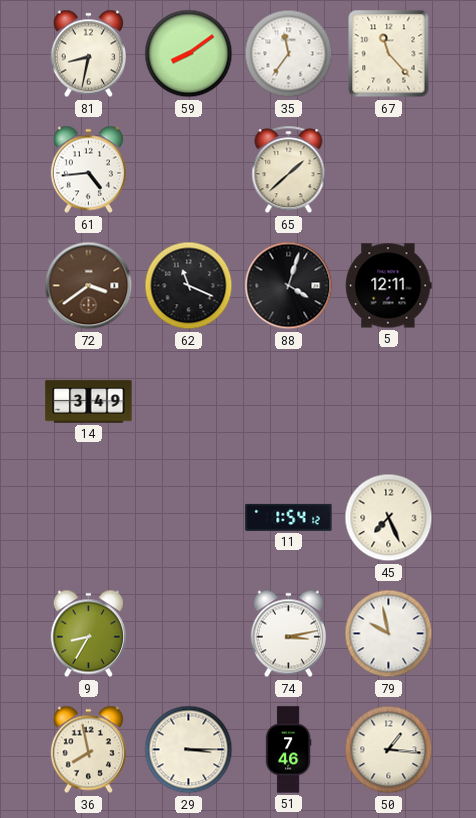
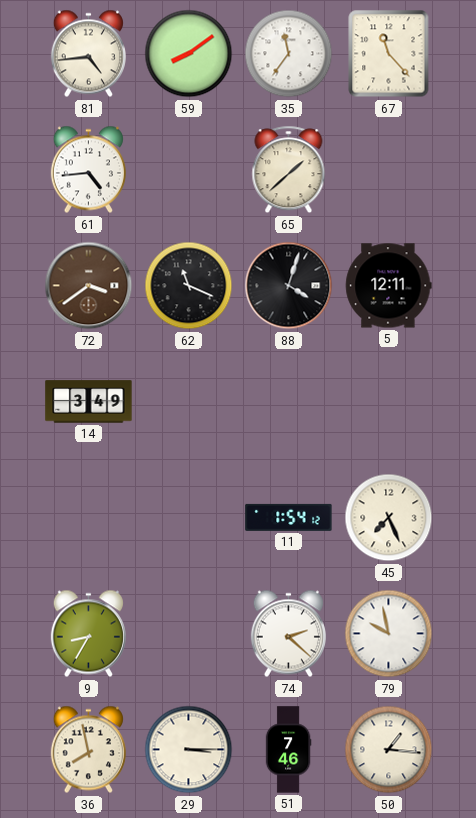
81: 8:32 -> 4:44
74: 3:13 -> 2:22
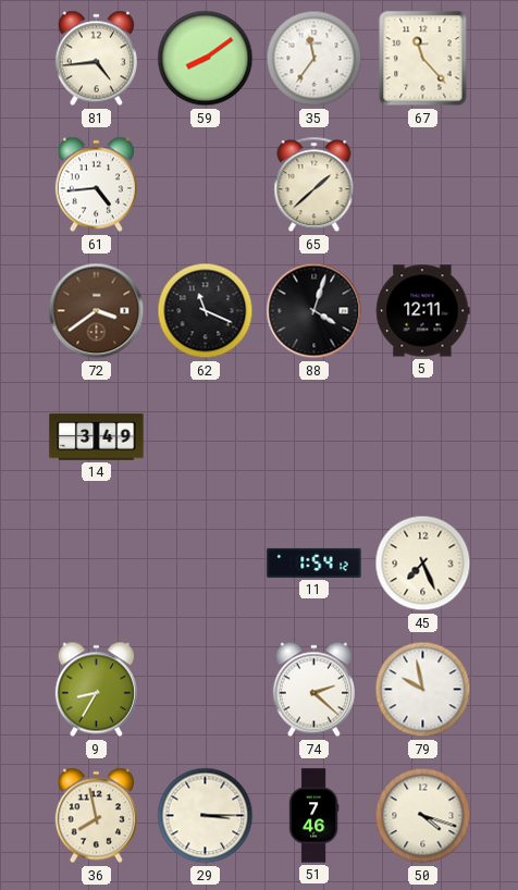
50: 1:16 -> 4:18
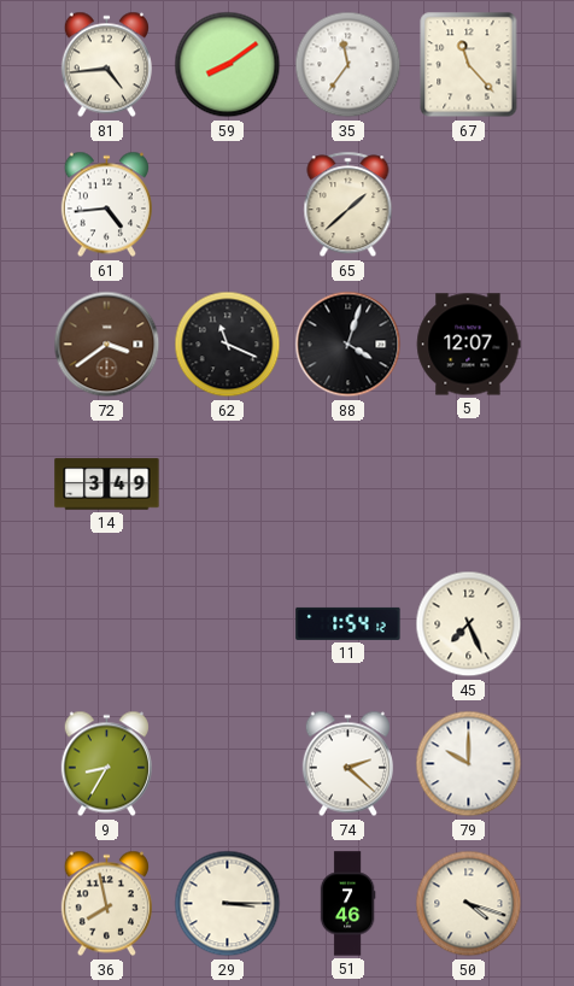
5: 12:11 -> 12:07
79: 9:58 -> 10:00
